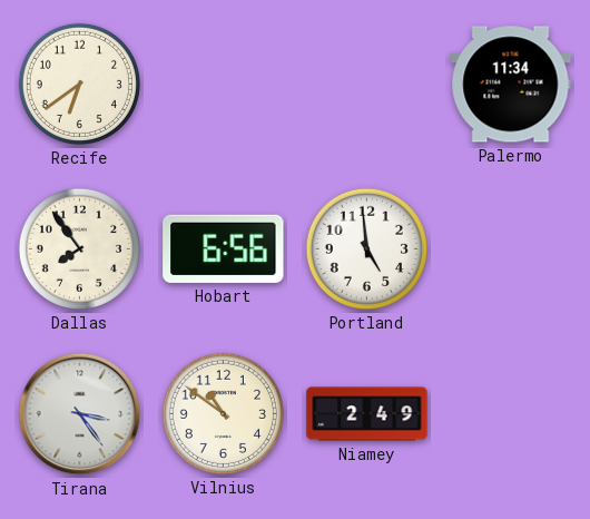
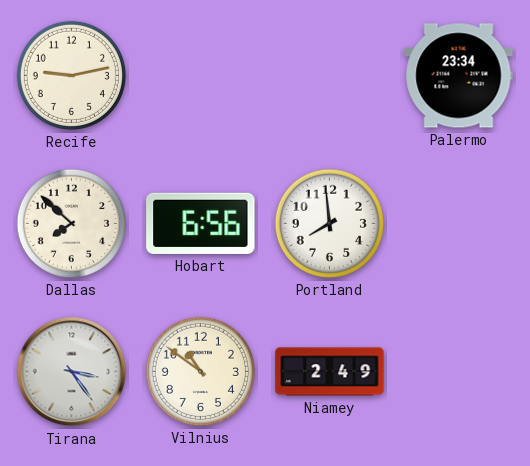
Recife: 6:39 -> 9:13
Palermo: 11:34 -> 23:34
Dallas: 7:54 -> 7:52
Portland: 4:59 -> 7:59
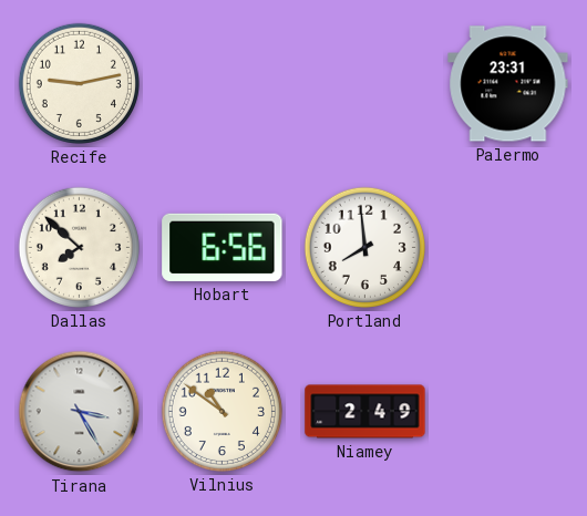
Palermo: 23:34 -> 23:31
Tirana: 3:24 -> 3:25
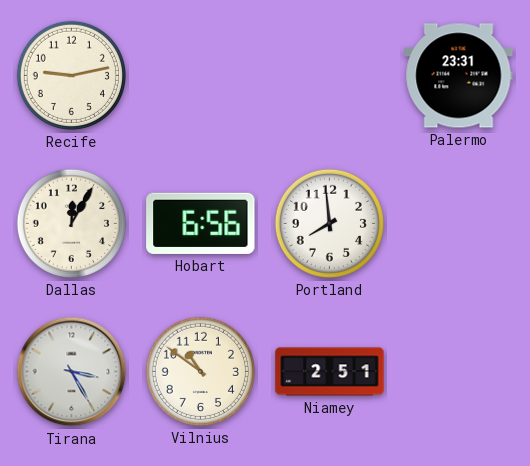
Dallas: 7:52 -> 12:05
Niamey: 2:49 -> 2:51
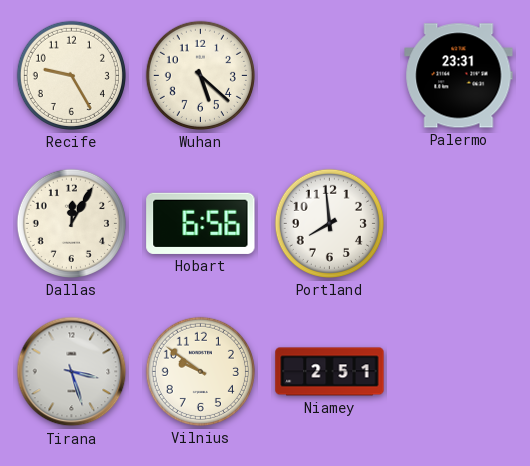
Recife: 9:13 -> 9:25
Wuhan: none -> 5:22
Tirana: 3:25 -> 3:27
Vilnius: 10:51 -> 9:51
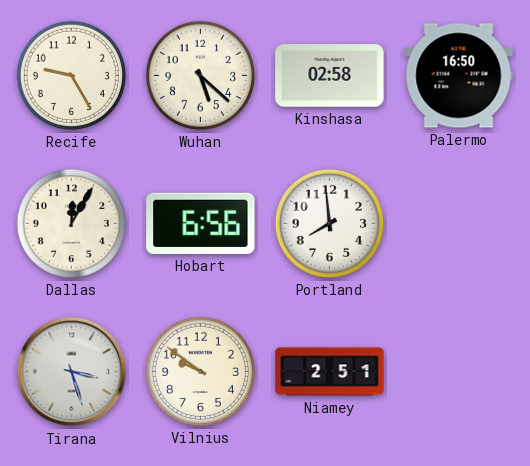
Kinshasa: none -> 02:58
Palermo: 23:31 -> 16:50
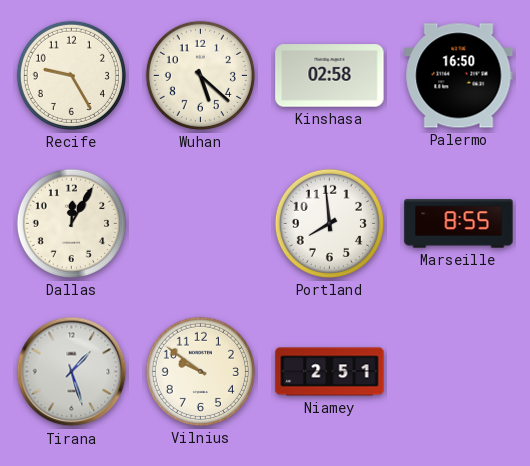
Hobart: 6:56 -> none
Marseille: none -> 8:55
Tirana: 3:27 -> 1:27
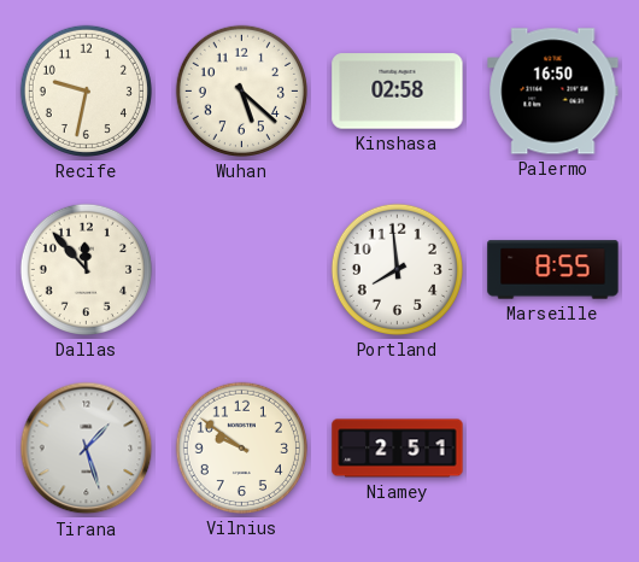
Recife: 9:25 -> 9:32
Dallas: 12:05 -> 11:53
